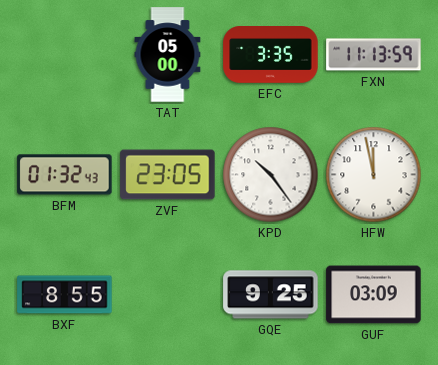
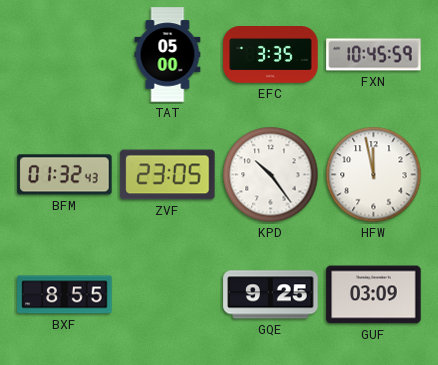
FXN: 11:13 -> 10:45
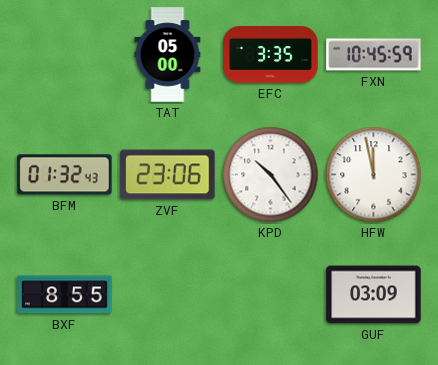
ZVF: 23:05 -> 23:06
GQE: 9:25 -> none
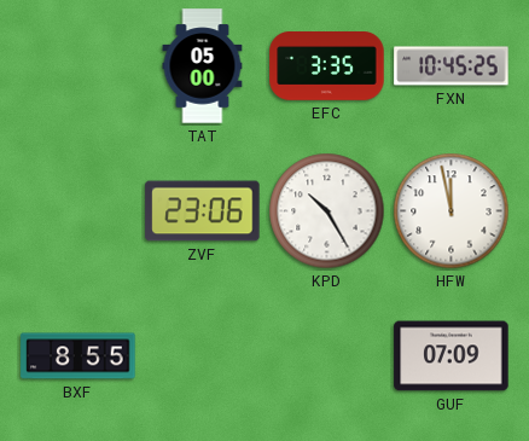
FXN: 10:45:59 -> 10:45:25
BFM: 01:32 -> none
KPD: 10:24 -> 10:25
GUF: 03:09 -> 07:09
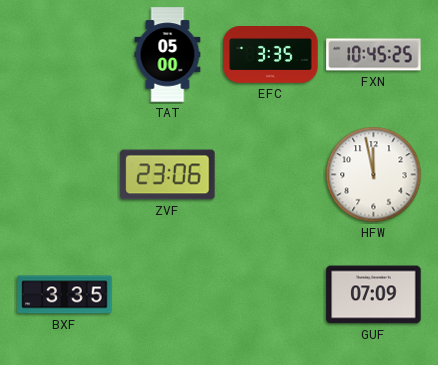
KPD: 10:25 -> none
BXF: 8:55 -> 3:35
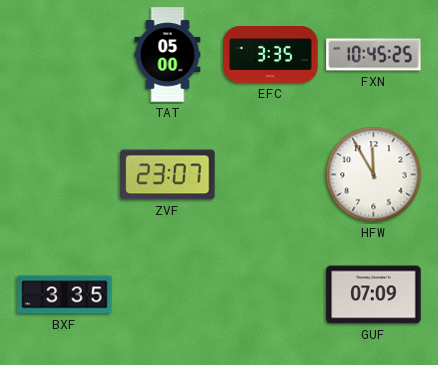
ZVF: 23:06 -> 23:07
HFW: 11:58 -> 11:55
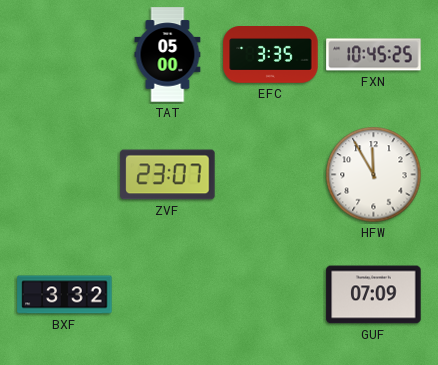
BXF: 3:35 -> 3:32
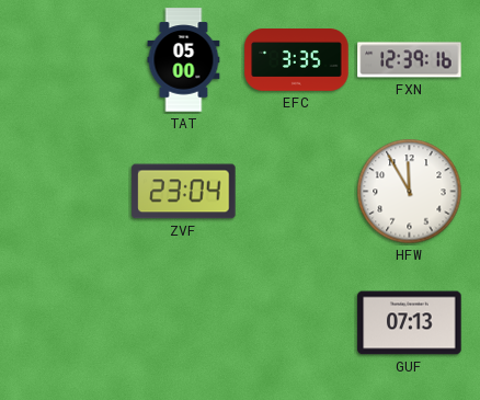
FXN: 10:45 -> 12:39
ZVF: 23:07 -> 23:04
BXF: 3:32 -> none
GUF: 07:09 -> 07:13
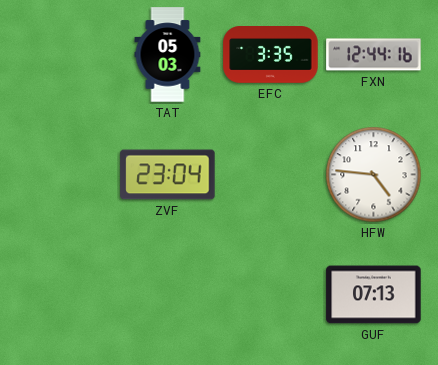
TAT: 05:00 -> 05:03
FXN: 12:39 -> 12:44
HFW: 11:55 -> 4:46
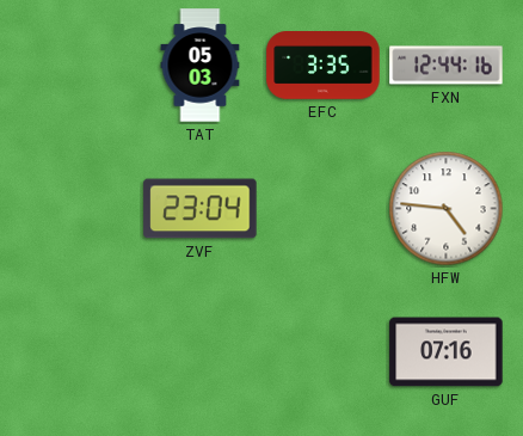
GUF: 07:13 -> 07:16
